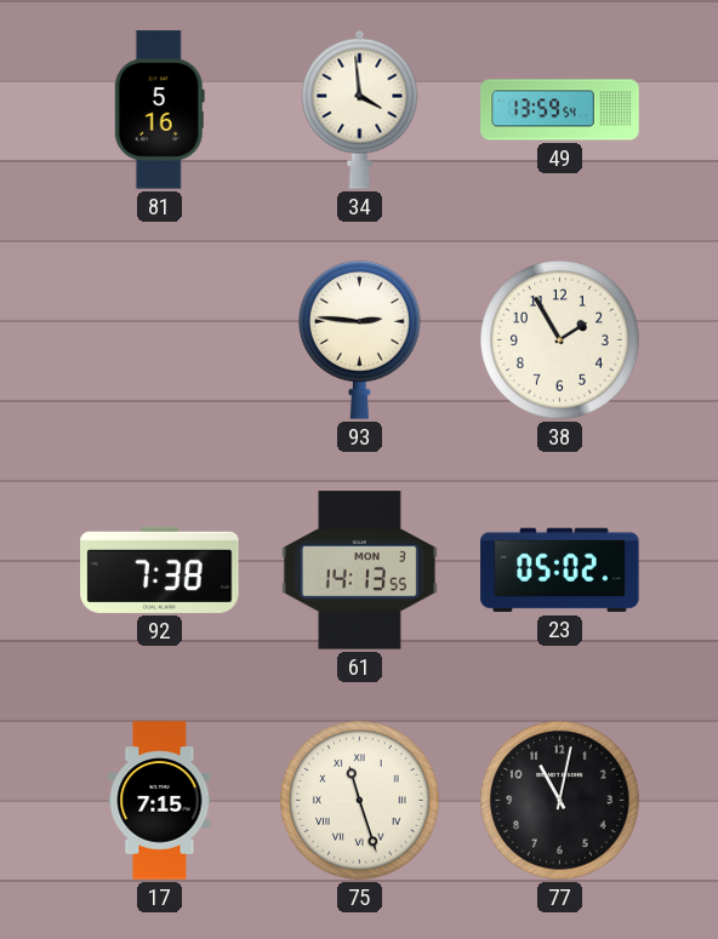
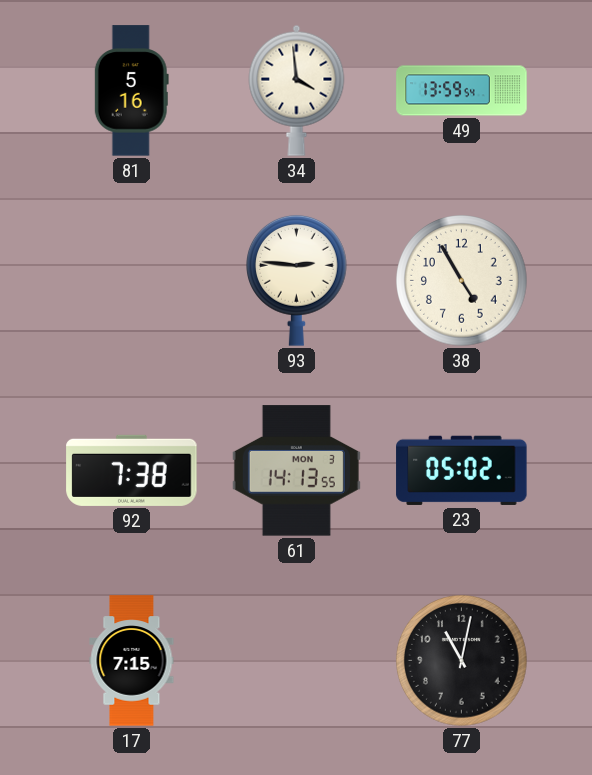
38: 1:55 -> 4:55
75: 11:27 -> none
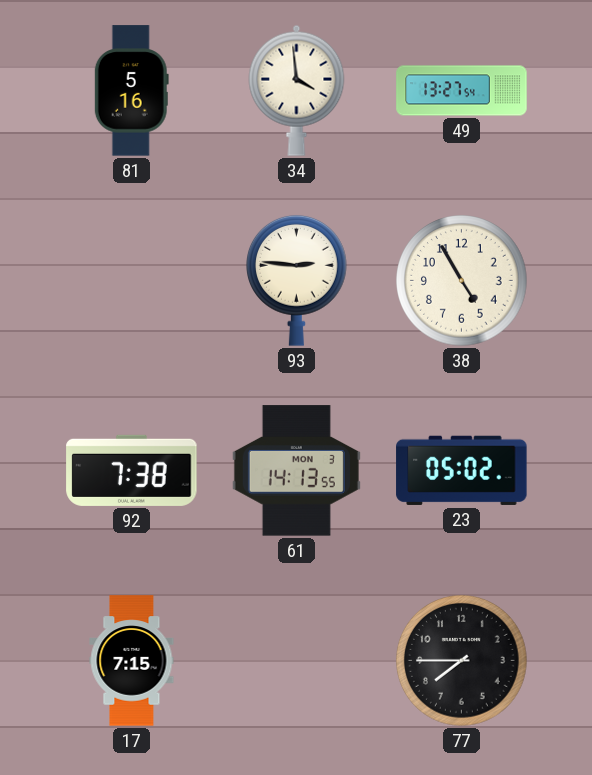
49: 13:59 -> 13:27
77: 11:02 -> 7:45
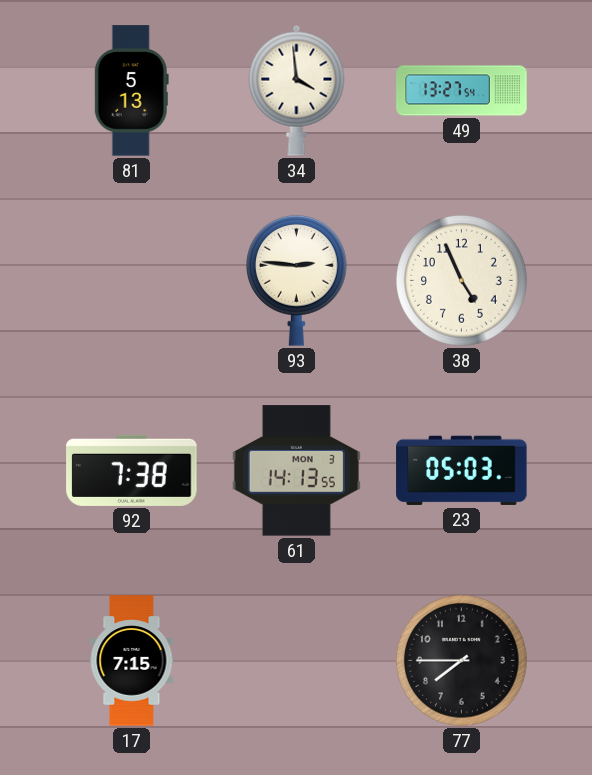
81: 5:16 -> 5:13
38: 4:55 -> 4:56
23: 05:02 -> 05:03
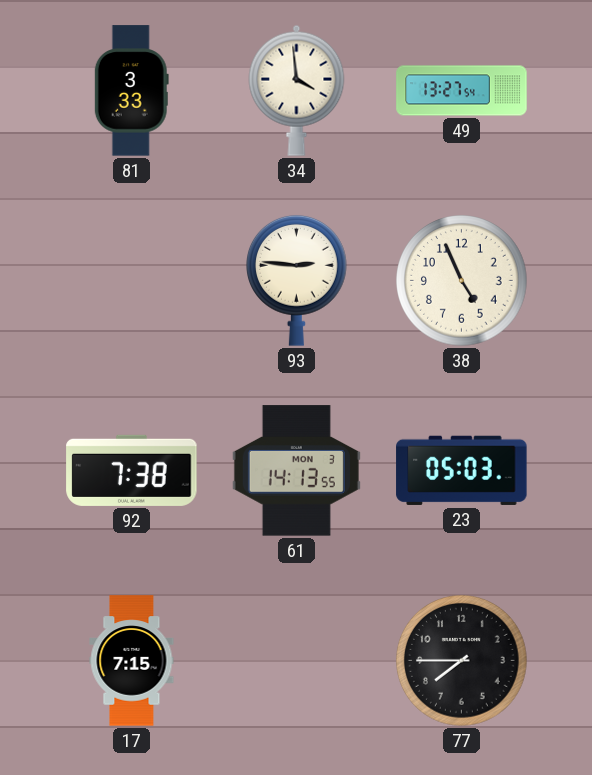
81: 5:13 -> 3:33
